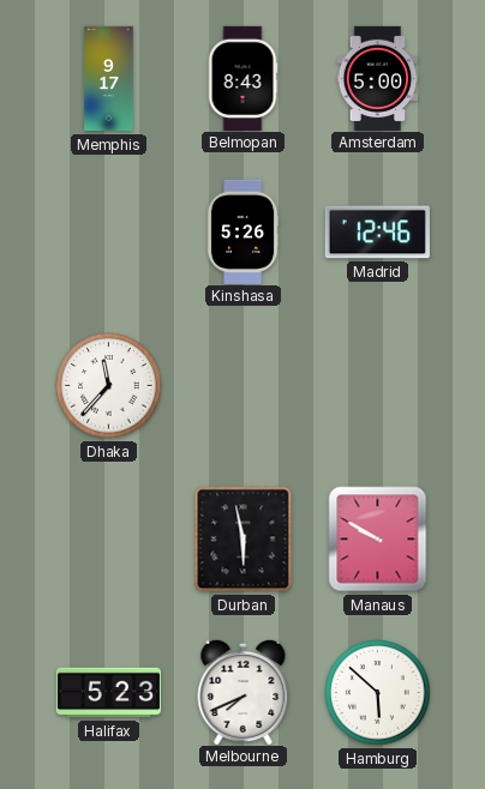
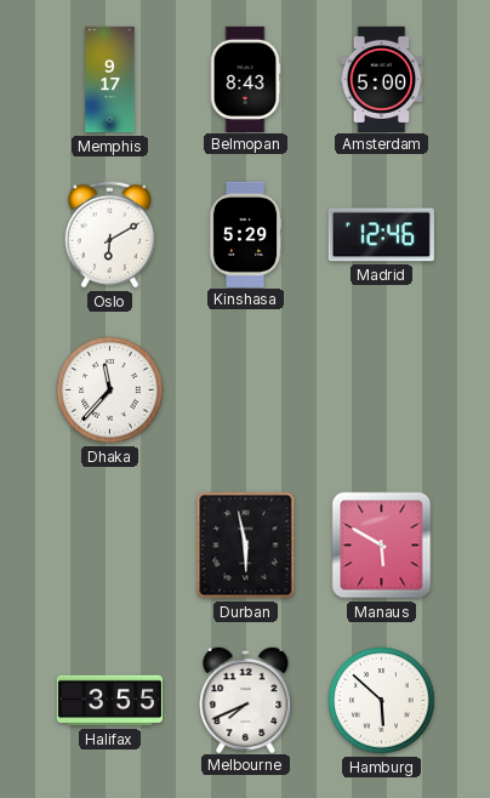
Oslo: none -> 6:10
Kinshasa: 5:26 -> 5:29
Manaus: 9:50 -> 5:50
Halifax: 5:23 -> 3:55
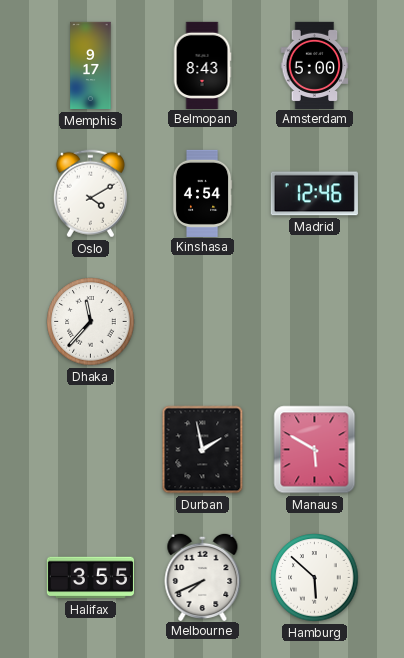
Oslo: 6:10 -> 4:10
Kinshasa: 5:29 -> 4:54
Durban: 5:58 -> 1:58
